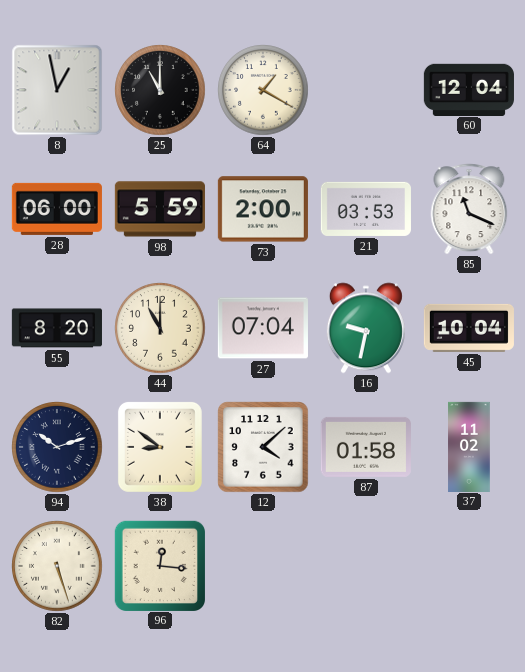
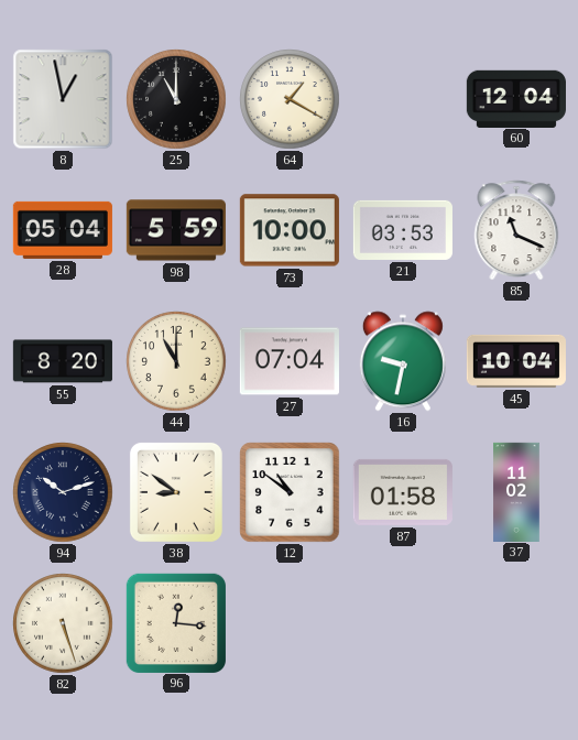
28: 06:00 -> 05:04
73: 2:00 -> 10:00
12: 4:08 -> 10:51
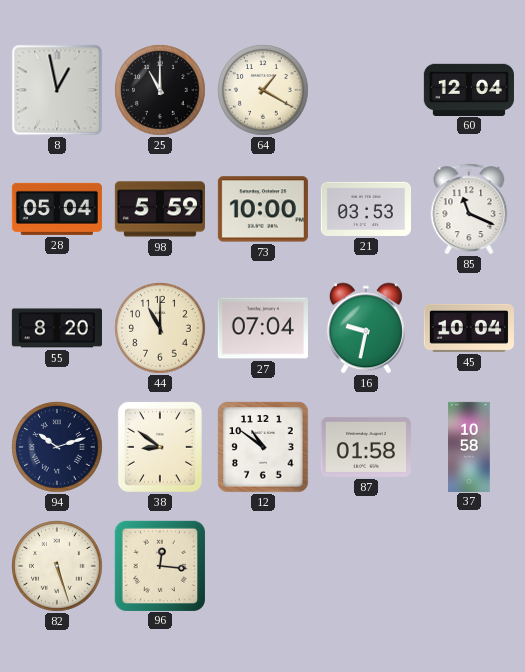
37: 11:02 -> 10:58
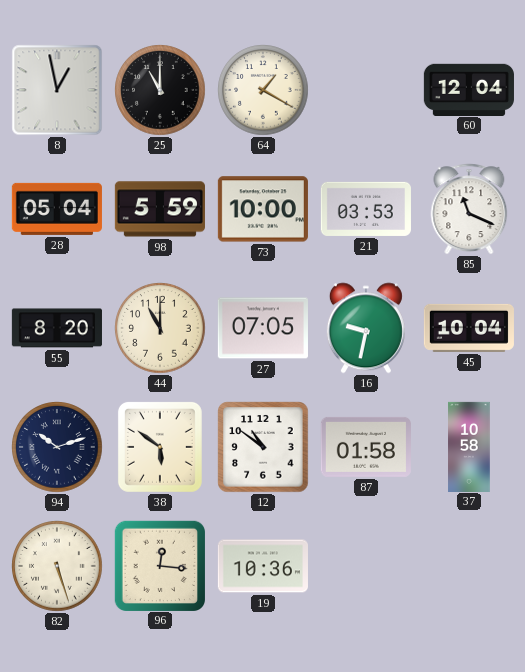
27: 07:04 -> 07:05
38: 8:51 -> 5:51
19: none -> 10:36
